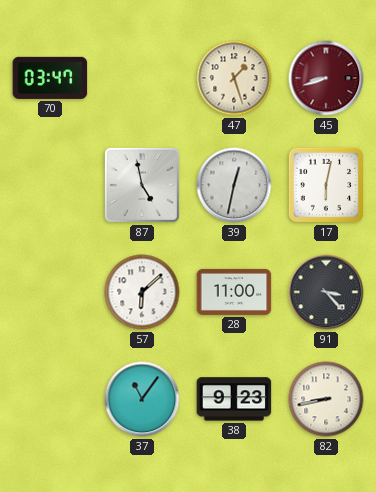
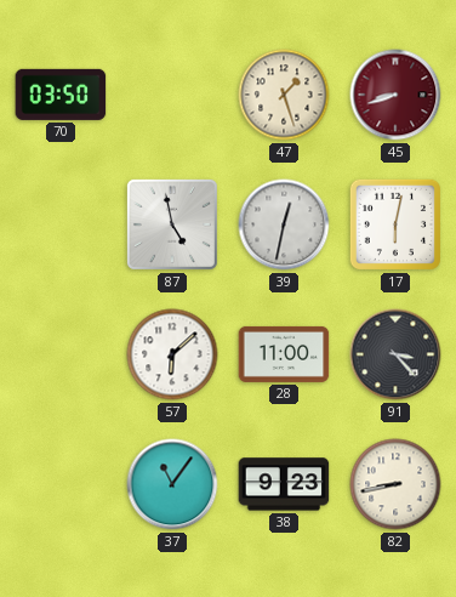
70: 03:47 -> 03:50
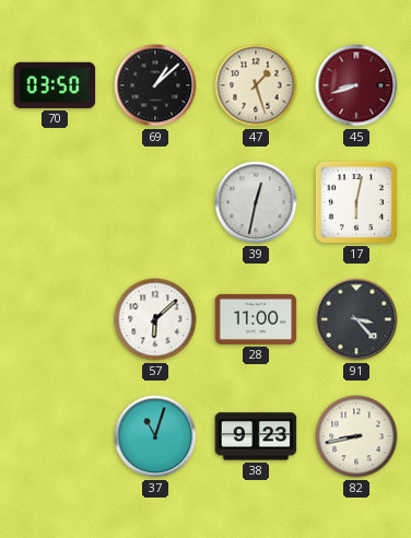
69: none -> 1:08
87: 4:58 -> none
37: 11:06 -> 11:03
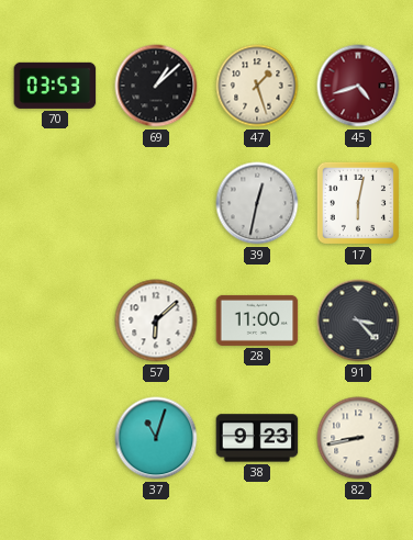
70: 03:50 -> 03:53
45: 8:42 -> 4:42
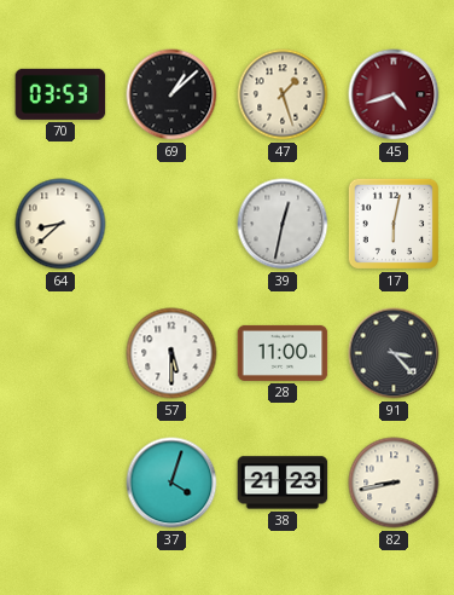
64: none -> 8:38
57: 6:08 -> 5:30
37: 11:03 -> 4:03
38: 9:23 -> 21:23
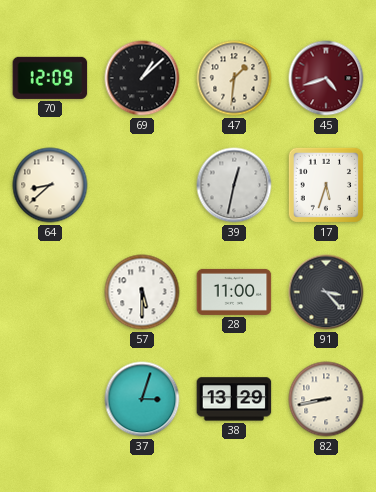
70: 03:53 -> 12:09
47: 1:27 -> 1:31
17: 6:02 -> 5:33
37: 4:03 -> 3:03
38: 21:23 -> 13:29
